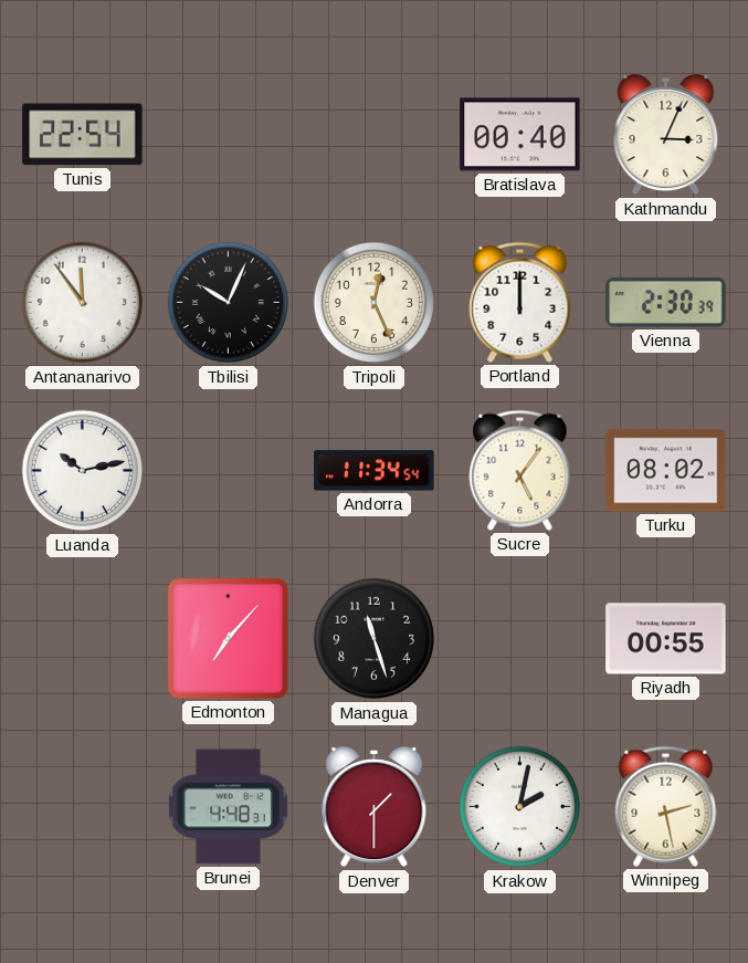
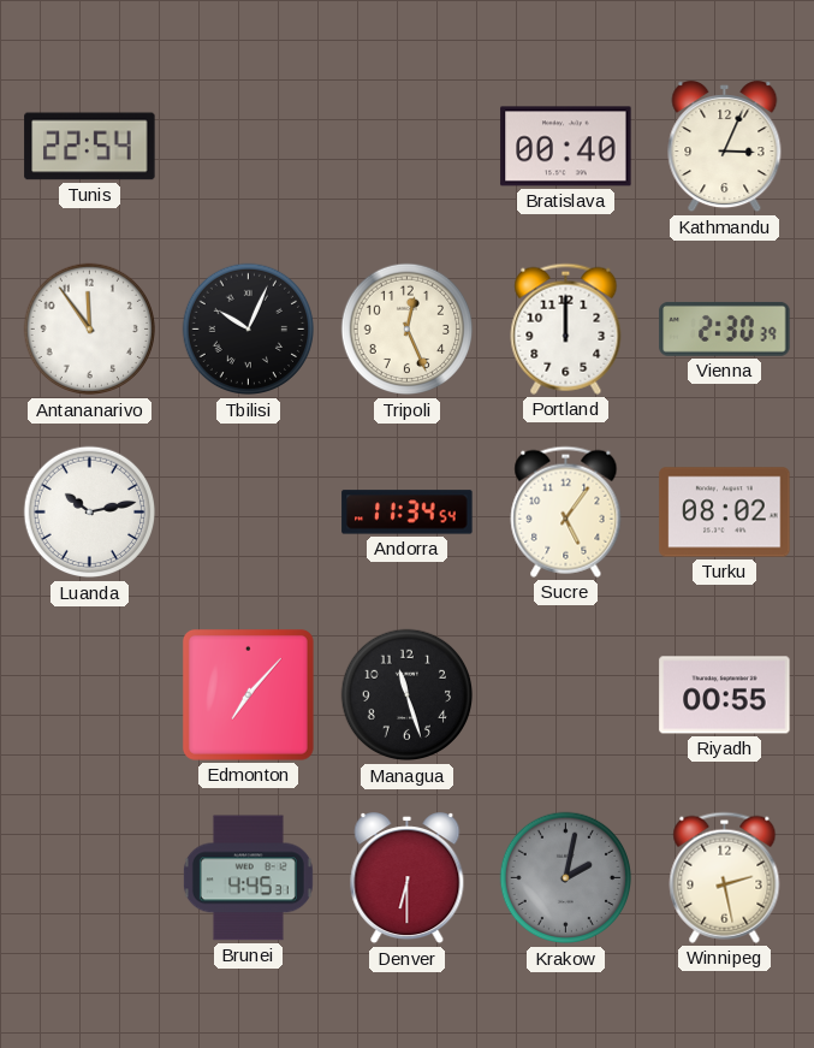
Brunei: 4:48 -> 4:45
Denver: 1:30 -> 6:30
Krakow dial: white -> grey
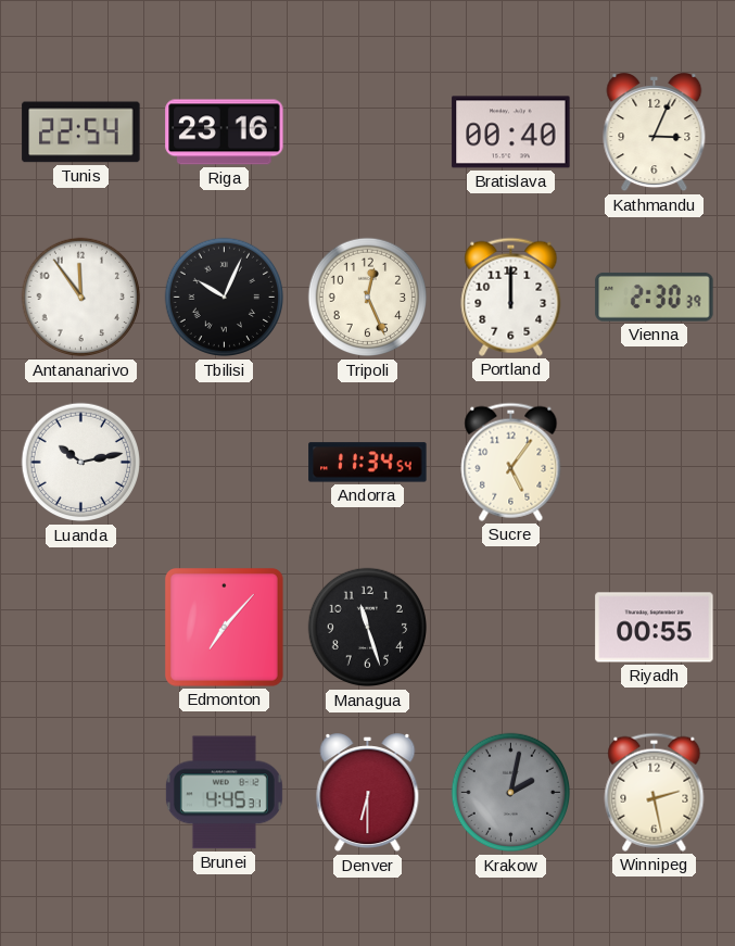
Riga: none -> 23:16
Turku: 08:02 -> none
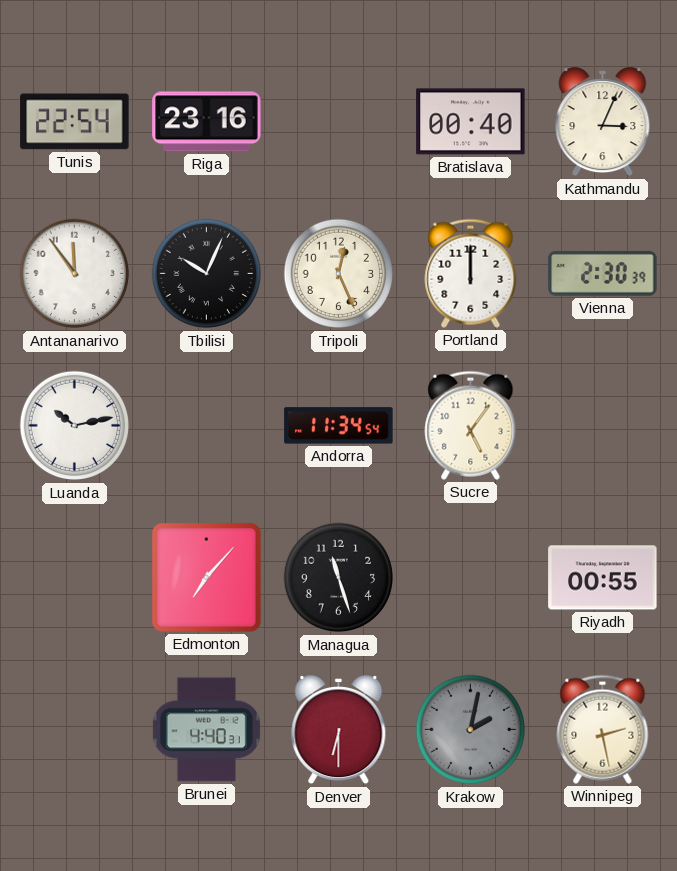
Brunei: 4:45 -> 4:40
